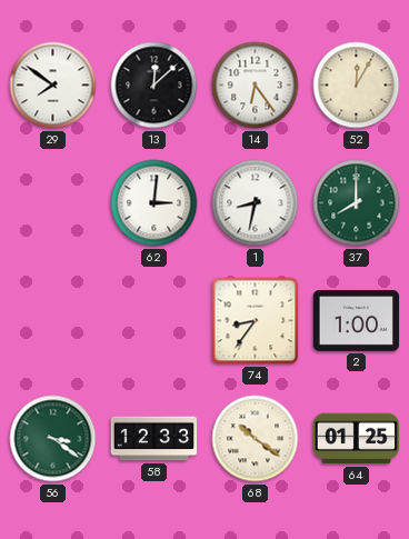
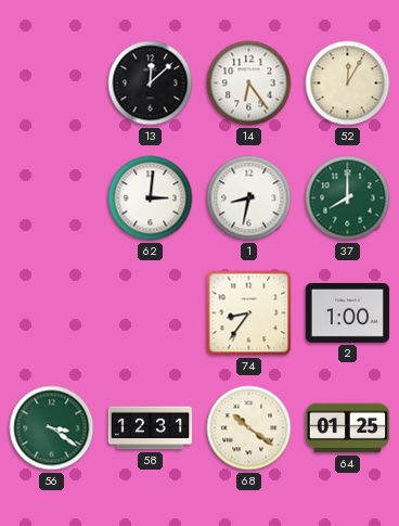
29: 7:51 -> none
58: 12:33 -> 12:31
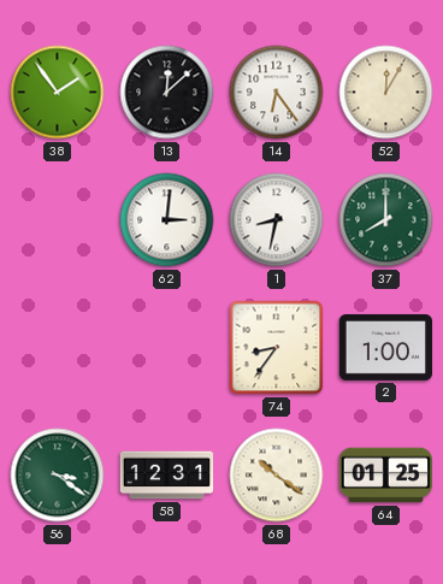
38: none -> 1:54
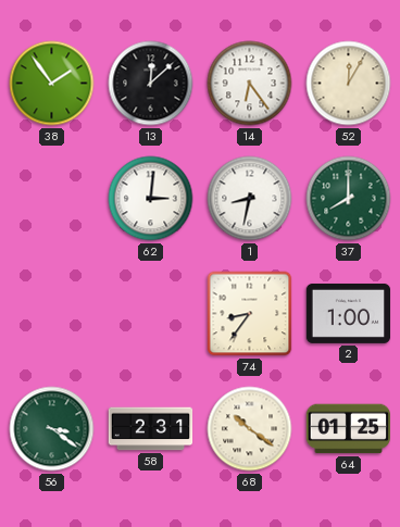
58: 12:31 -> 2:31
